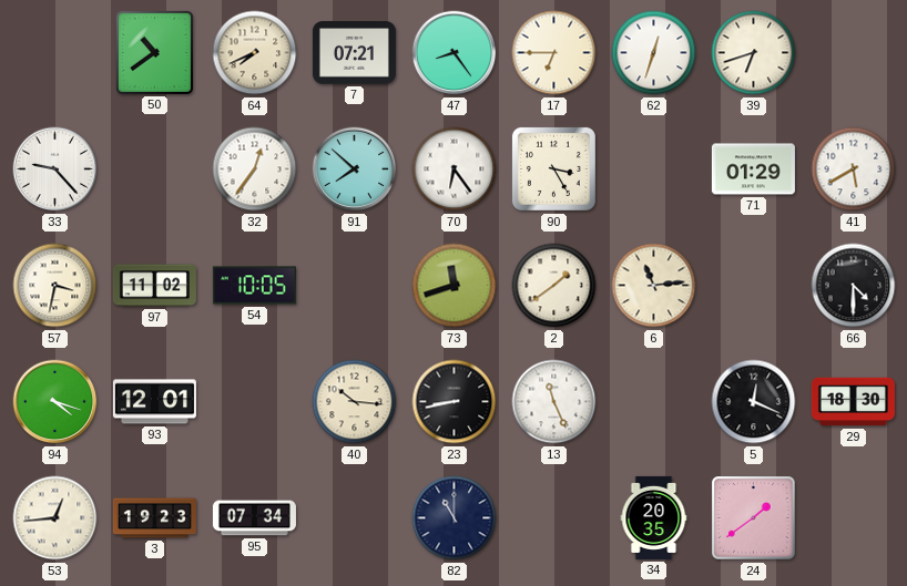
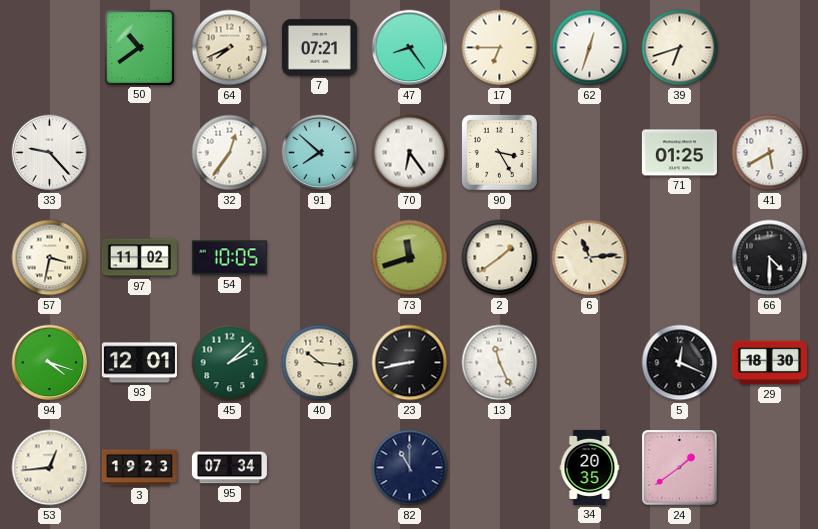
71: 01:29 -> 01:25
45: none -> 2:08
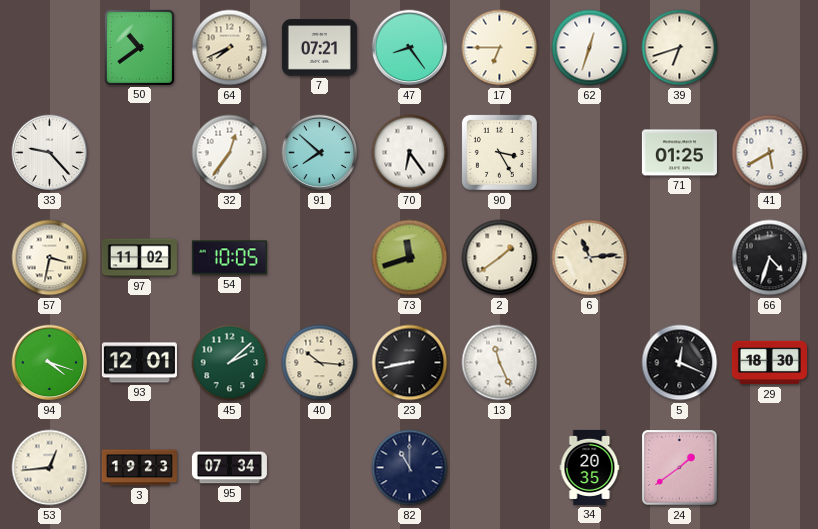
66: 4:30 -> 4:33
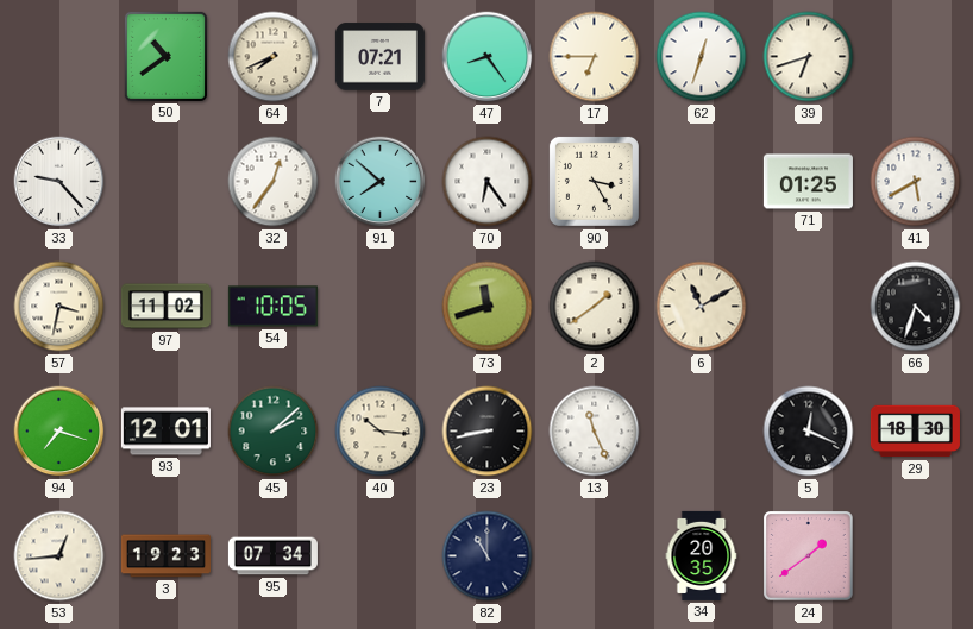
6: 11:14 -> 11:10
94: 4:18 -> 7:18
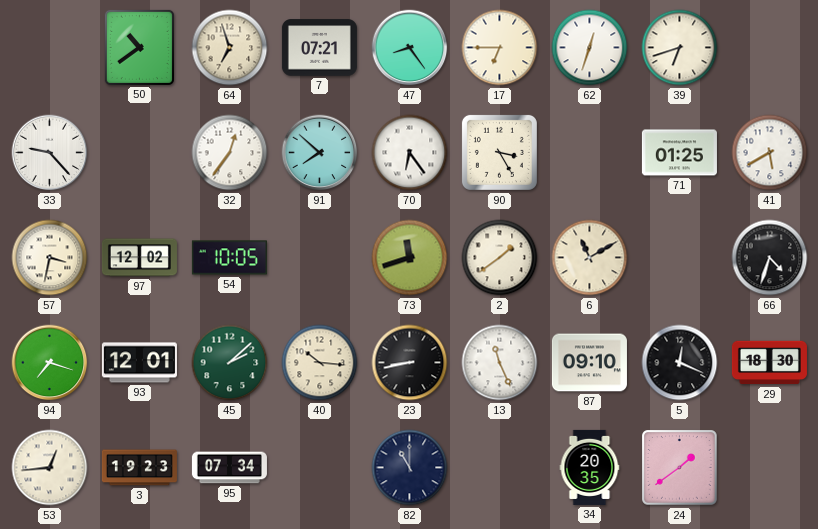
64: 7:41 -> 6:57
97: 11:02 -> 12:02
87: none -> 09:10
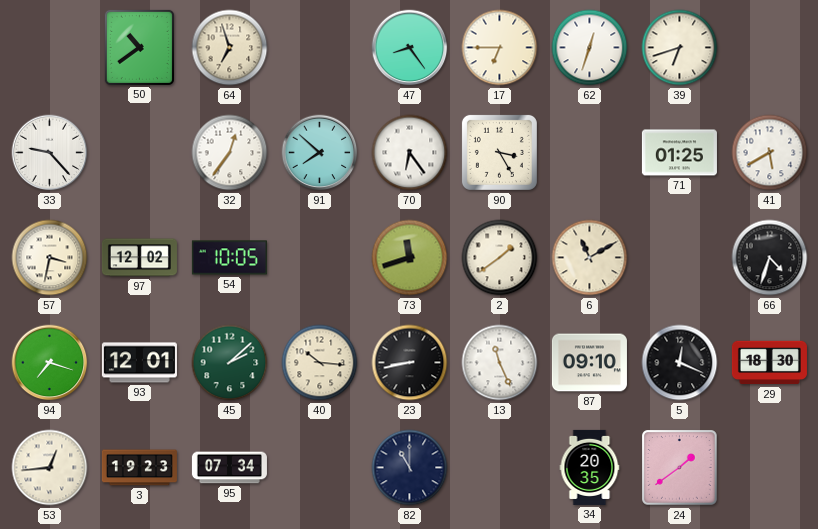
7: 07:21 -> none
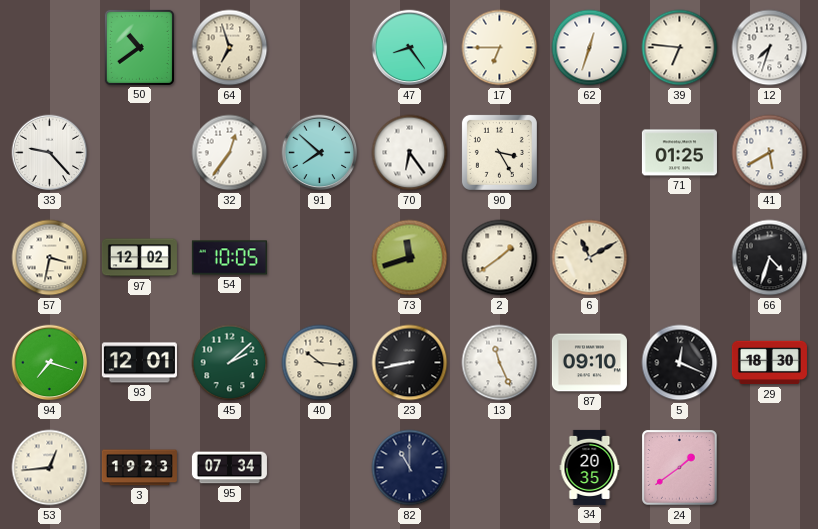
39: 6:42 -> 6:46
12: none -> 7:33
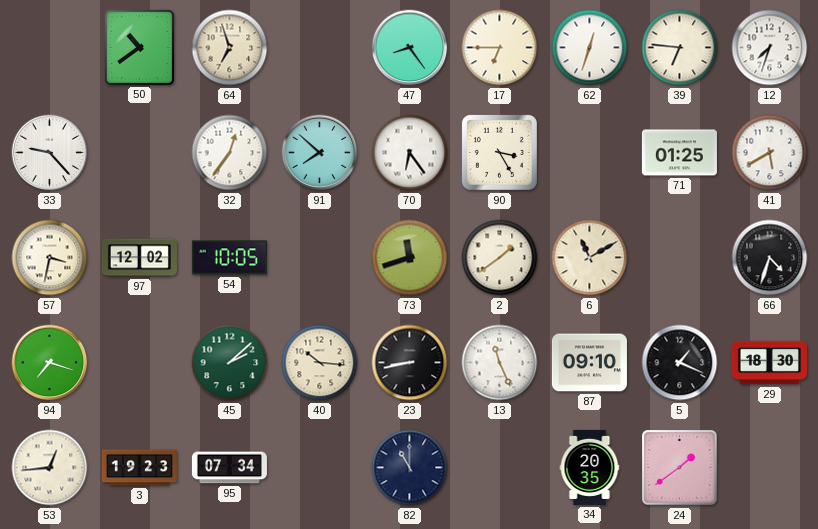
93: 12:01 -> none
5: 12:19 -> 1:19
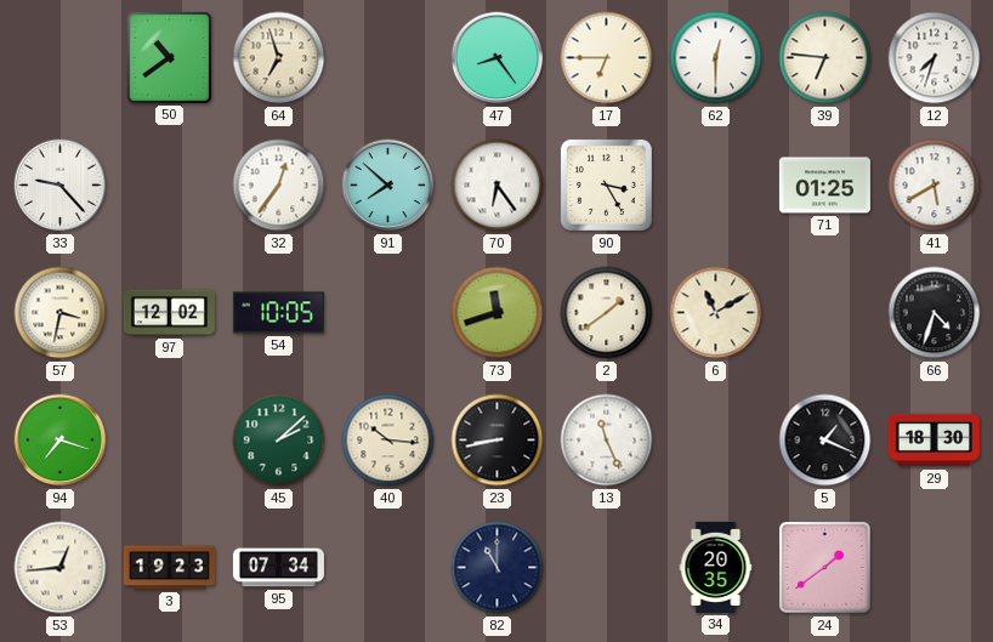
62: 12:33 -> 12:30
87: 09:10 -> none
